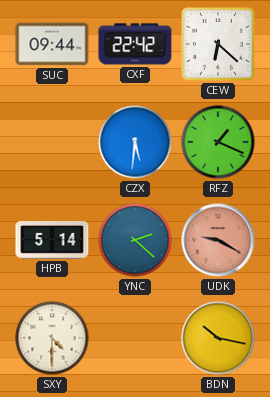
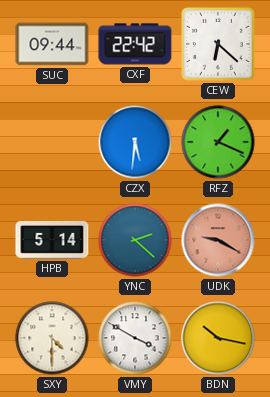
VMY: none -> 3:50
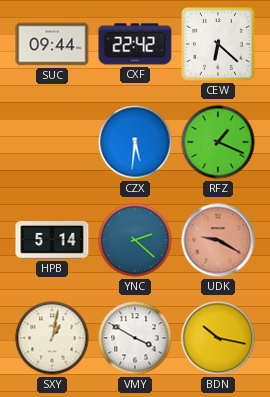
SXY: 4:30 -> 1:02
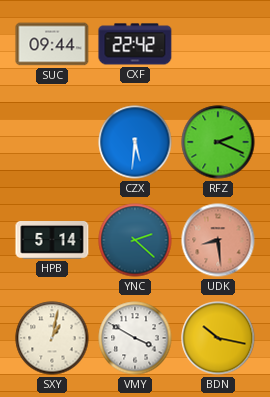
CEW: 6:22 -> none
RFZ: 1:19 -> 2:19
UDK: 9:20 -> 8:29
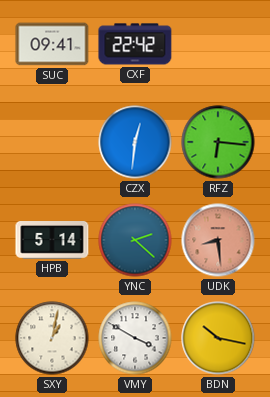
SUC: 09:44 -> 09:41
CZX: 5:31 -> 12:31
RFZ: 2:19 -> 6:16
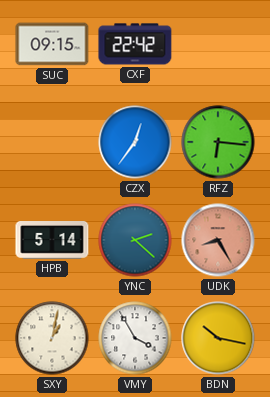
SUC: 09:41 -> 09:15
CZX: 12:31 -> 12:36
UDK: 8:29 -> 8:25
VMY: 3:50 -> 3:55
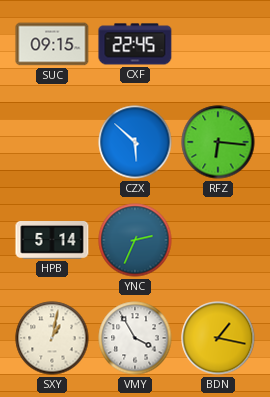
CXF: 22:42 -> 22:45
CZX: 12:36 -> 5:52
YNC: 2:22 -> 2:34
UDK: 8:25 -> none
BDN: 10:17 -> 1:17
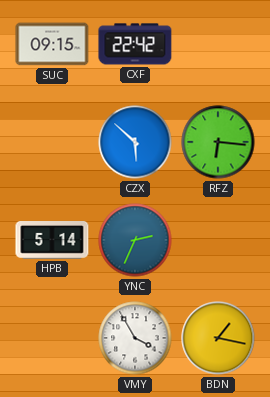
CXF: 22:45 -> 22:42
SXY: 1:02 -> none
